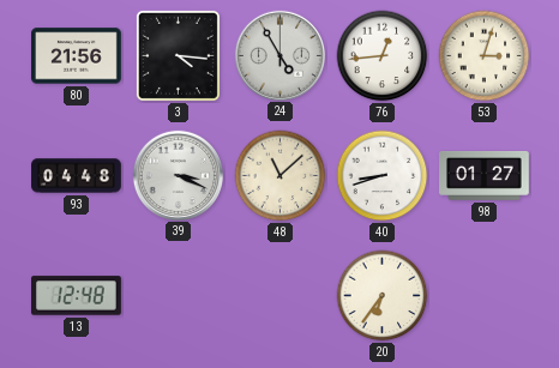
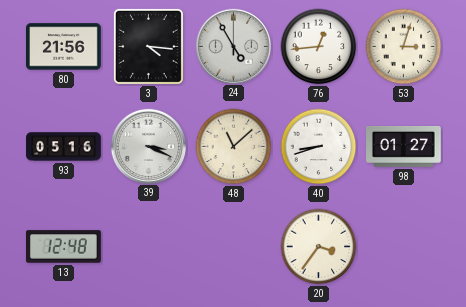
93: 04:48 -> 05:16
20: 6:36 -> 3:36
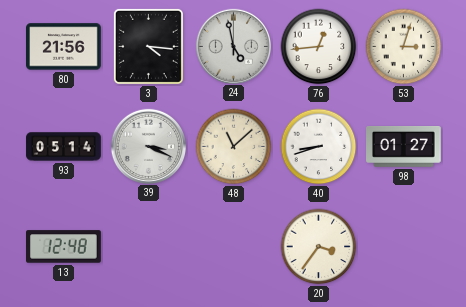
24: 4:55 -> 4:58
93: 05:16 -> 05:14
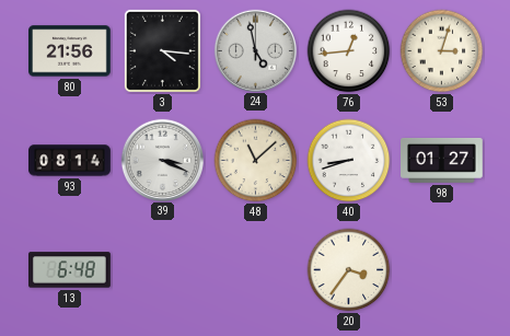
93: 05:14 -> 08:14
13: 12:48 -> 6:48
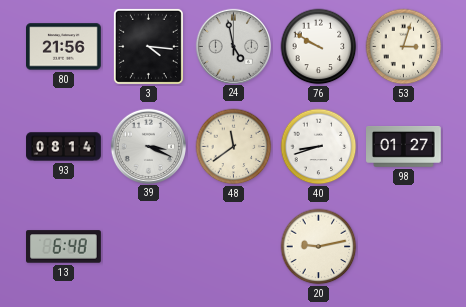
76: 12:44 -> 9:50
48: 11:08 -> 11:39
20: 3:36 -> 9:13
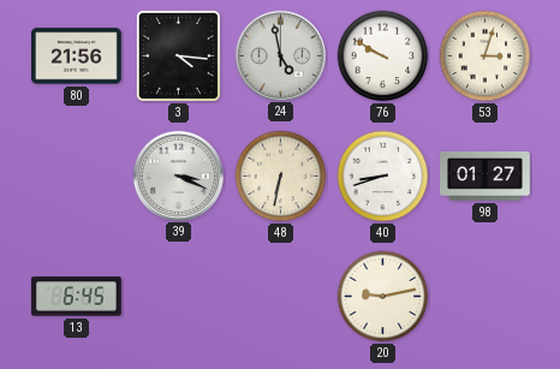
93: 08:14 -> none
48: 11:39 -> 6:32
13: 6:48 -> 6:45
